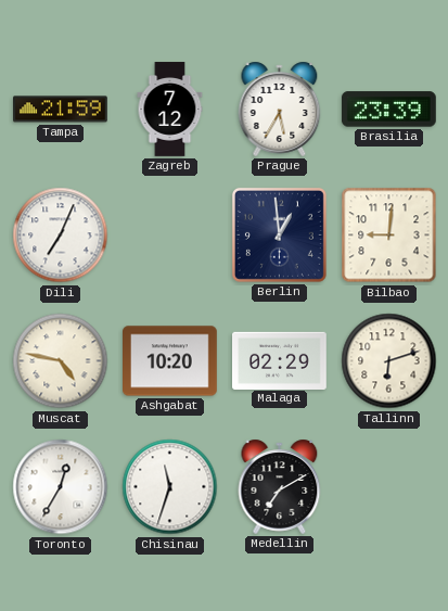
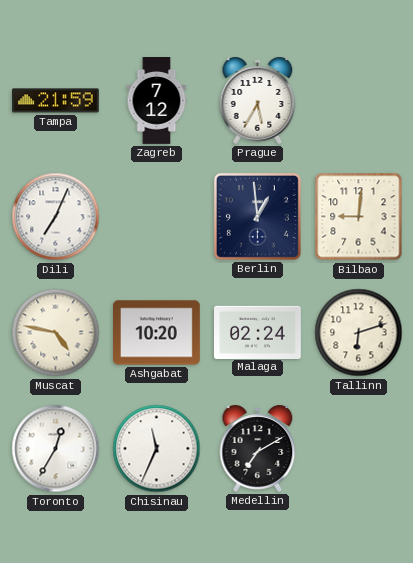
Brasilia: 23:39 -> none
Malaga: 02:29 -> 02:24
Chisinau: 11:33 -> 11:34
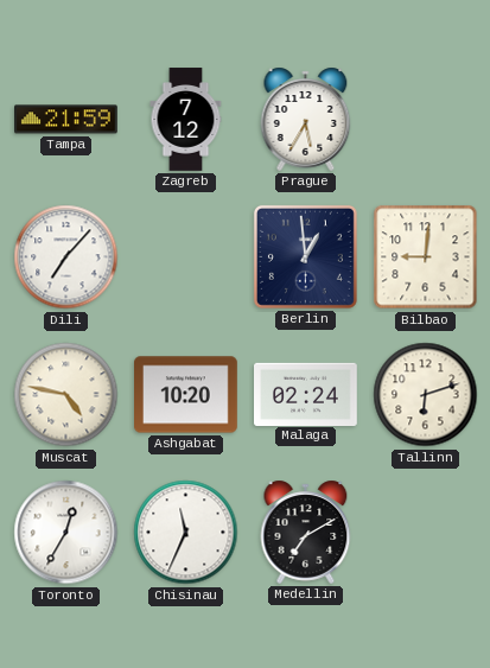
Dili: 7:04 -> 7:07
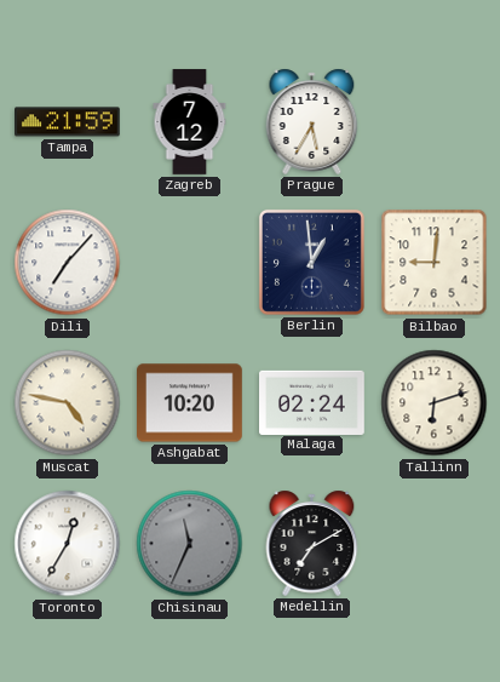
Chisinau dial: white -> grey
